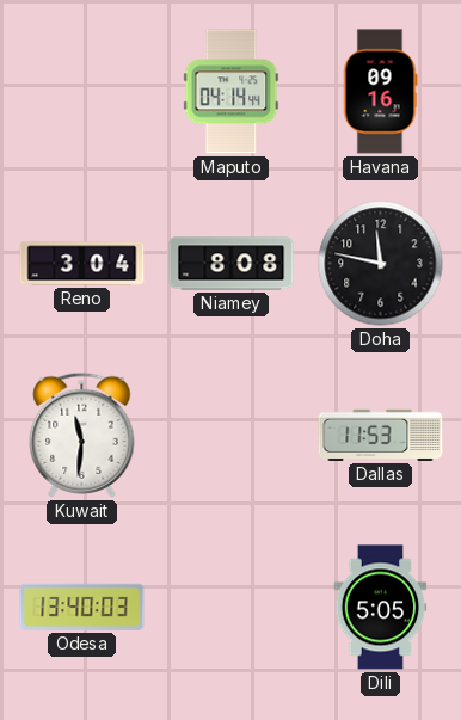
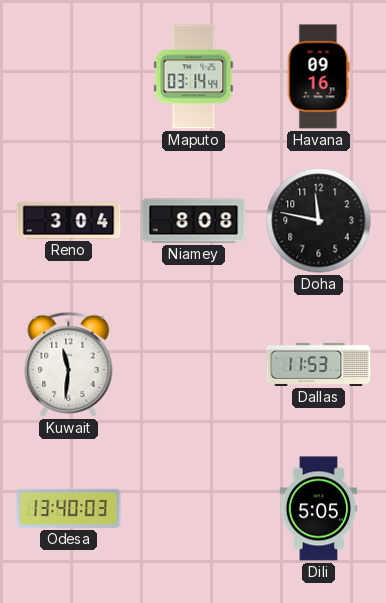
Maputo: 04:14 -> 03:14
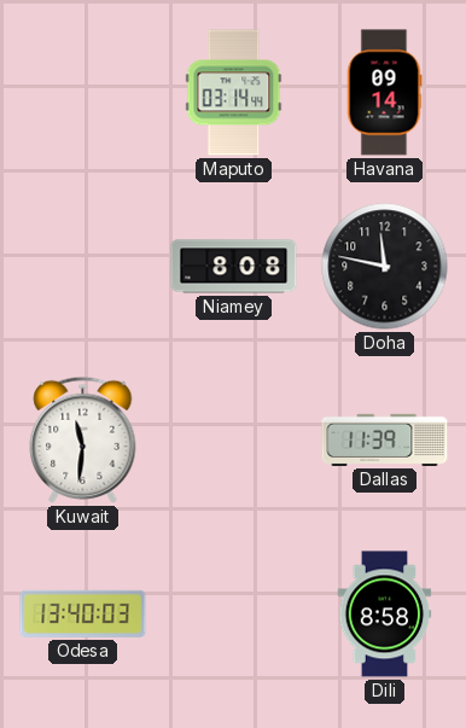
Havana: 09:16 -> 09:14
Reno: 3:04 -> none
Dallas: 11:53 -> 11:39
Dili: 5:05 -> 8:58
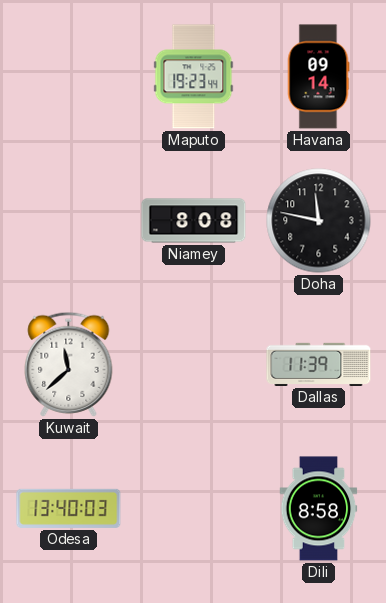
Maputo: 03:14 -> 19:23
Kuwait: 11:31 -> 11:38
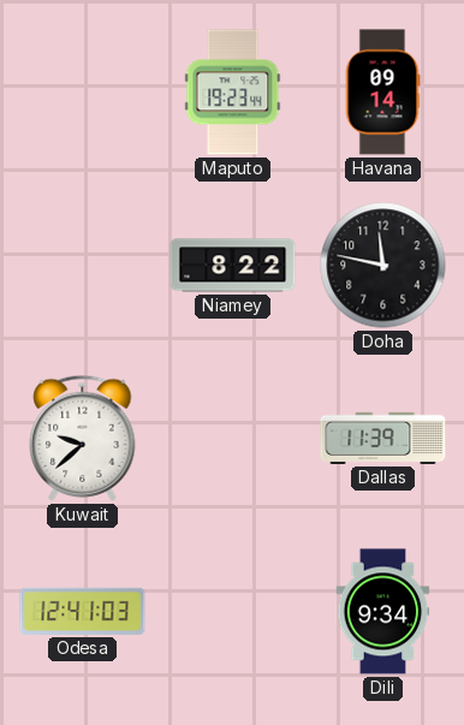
Niamey: 8:08 -> 8:22
Kuwait: 11:38 -> 9:38
Odesa: 13:40 -> 12:41
Dili: 8:58 -> 9:34
